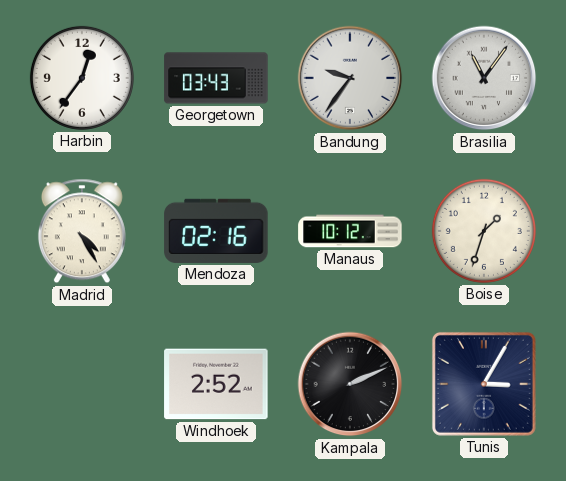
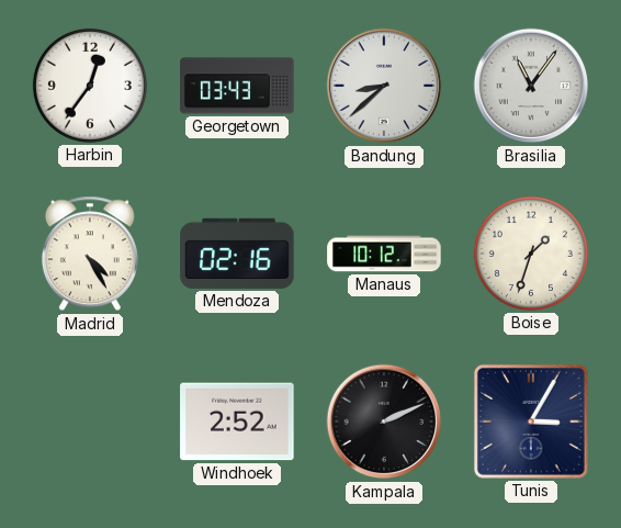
Bandung: 9:36 -> 8:38
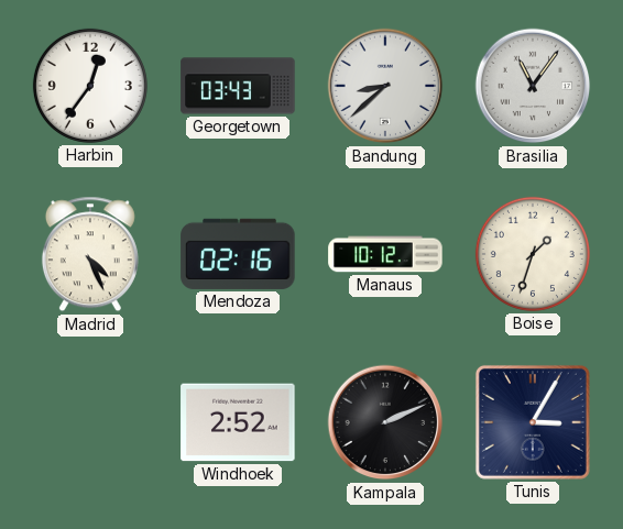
Madrid: 4:25 -> 4:26
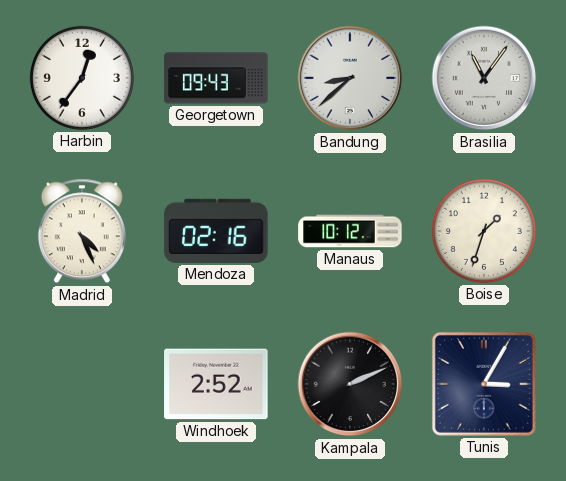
Georgetown: 03:43 -> 09:43
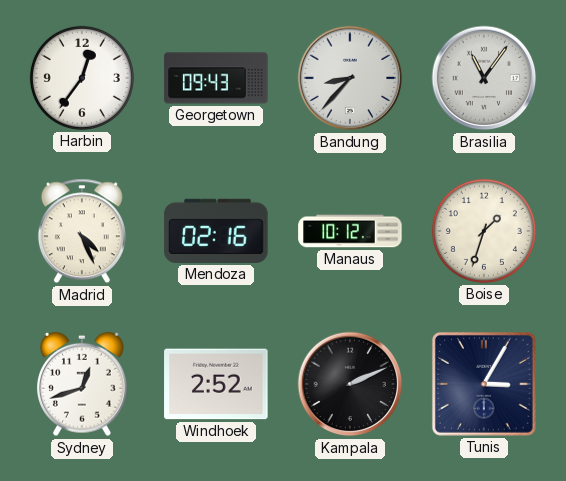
Bandung: 8:38 -> 8:37
Sydney: none -> 12:42
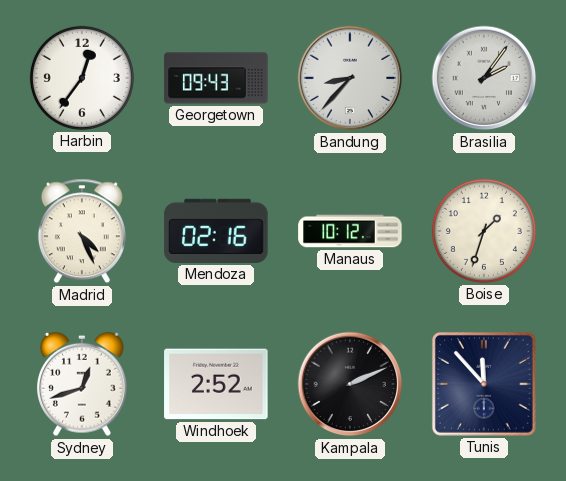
Brasilia: 11:06 -> 2:06
Tunis: 3:05 -> 11:53
